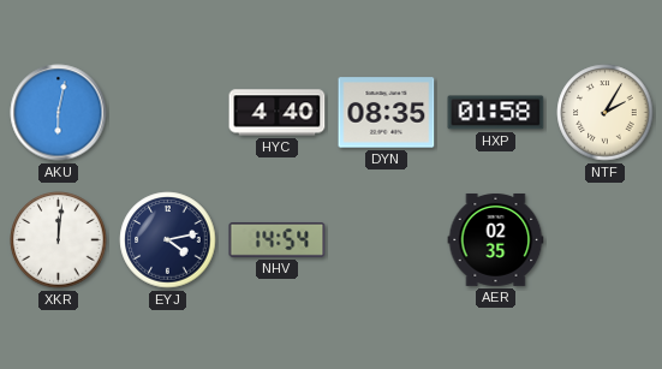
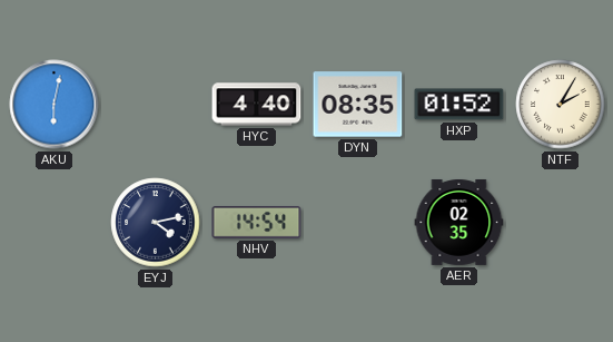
HXP: 01:58 -> 01:52
XKR: 12:01 -> none
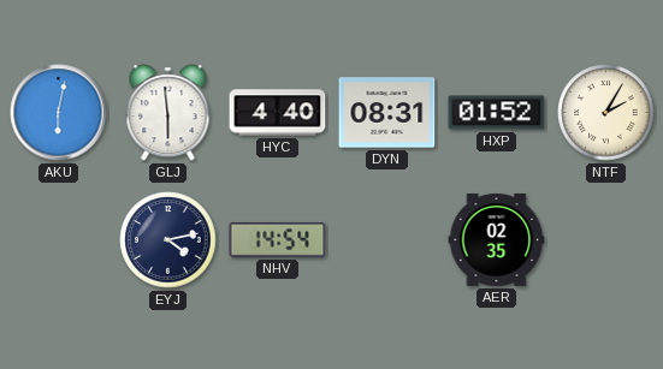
GLJ: none -> 5:59
DYN: 08:35 -> 08:31
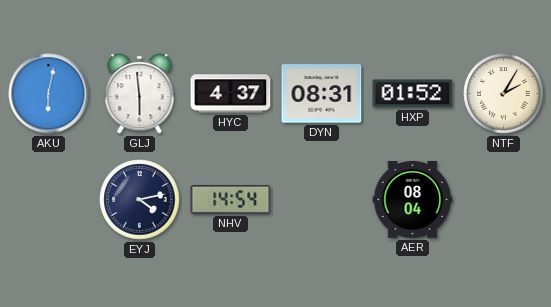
HYC: 4:40 -> 4:37
AER: 02:35 -> 08:04
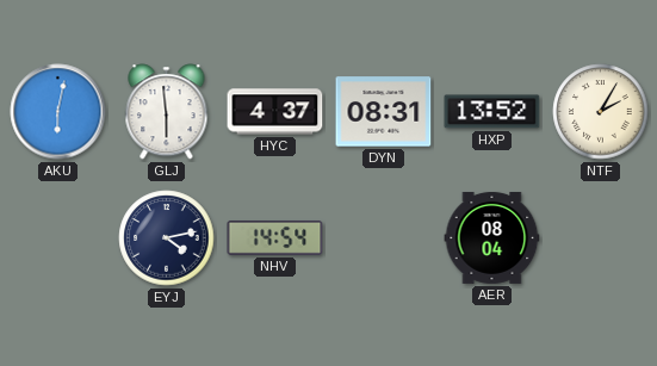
HXP: 01:52 -> 13:52
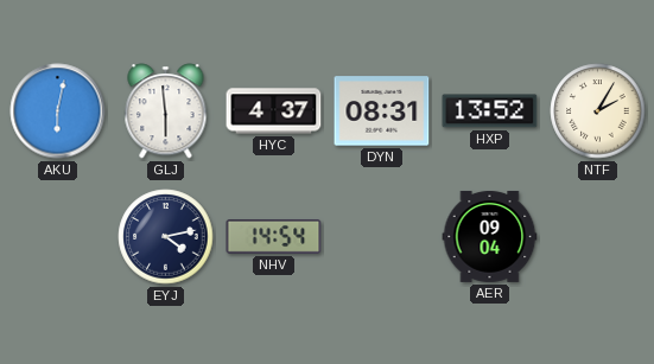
AER: 08:04 -> 09:04
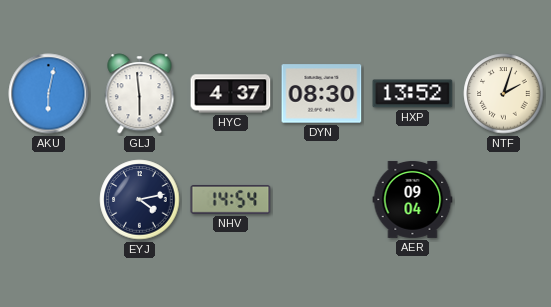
DYN: 08:31 -> 08:30
NTF: 2:05 -> 2:03
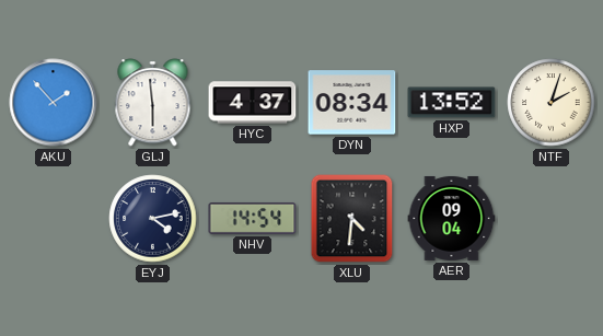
AKU: 6:02 -> 1:53
DYN: 08:30 -> 08:34
XLU: none -> 4:31
